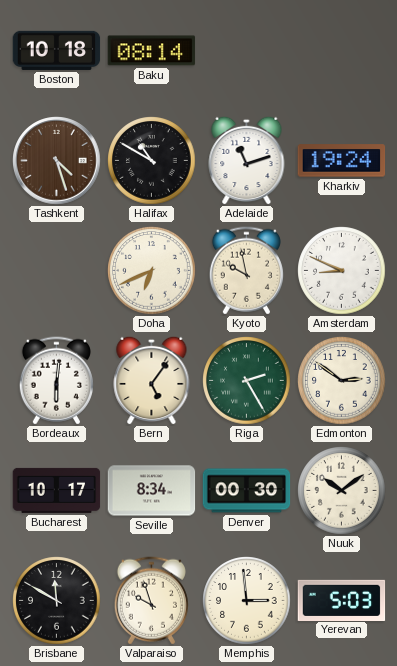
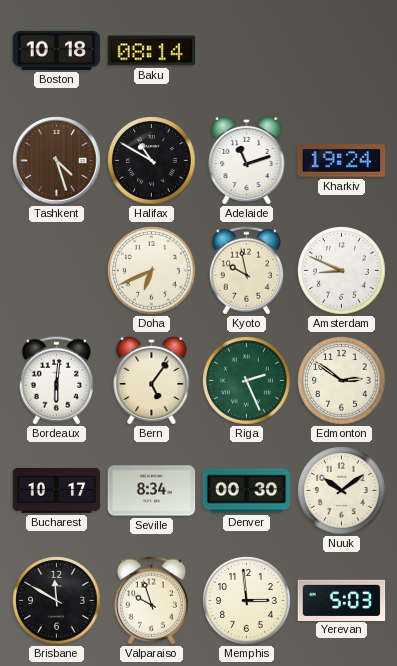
Riga: 2:25 -> 2:26
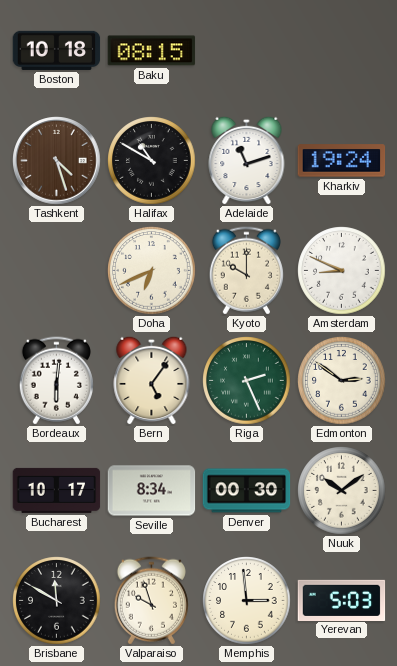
Baku: 08:14 -> 08:15
Kyoto: 9:58 -> 10:00
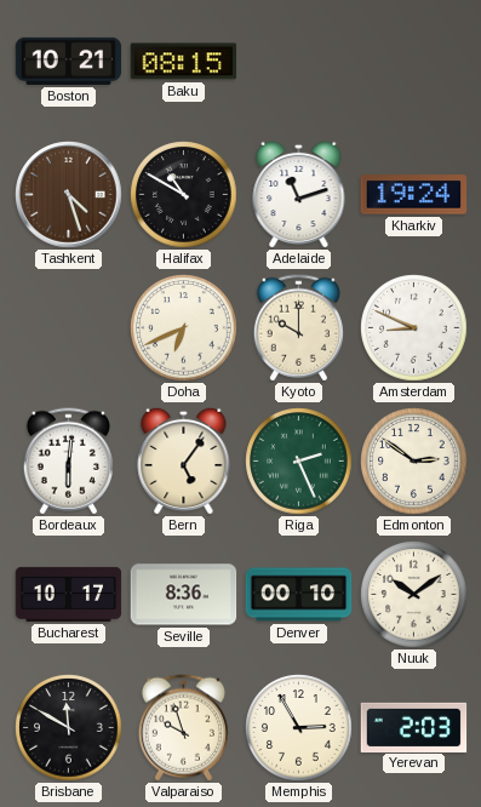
Boston: 10:18 -> 10:21
Seville: 8:34 -> 8:36
Denver: 00:30 -> 00:10
Memphis: 2:59 -> 2:55
Yerevan: 5:03 -> 2:03
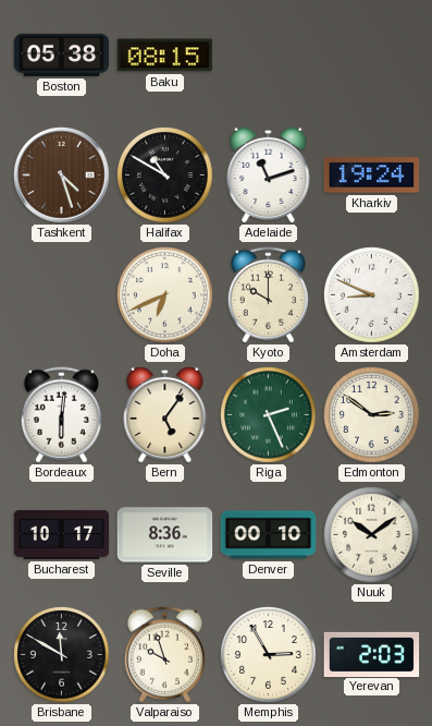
Boston: 10:21 -> 05:38
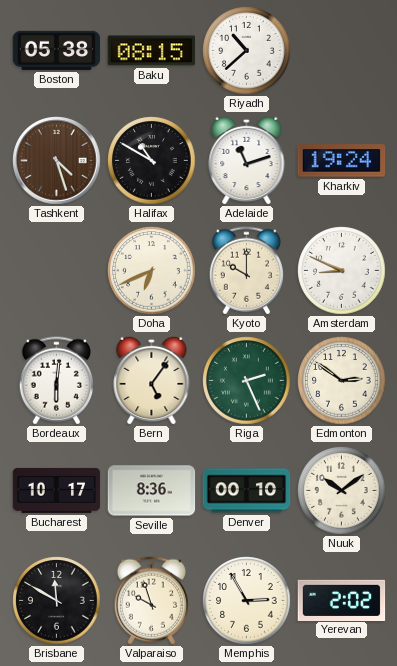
Riyadh: none -> 10:38
Yerevan: 2:03 -> 2:02
